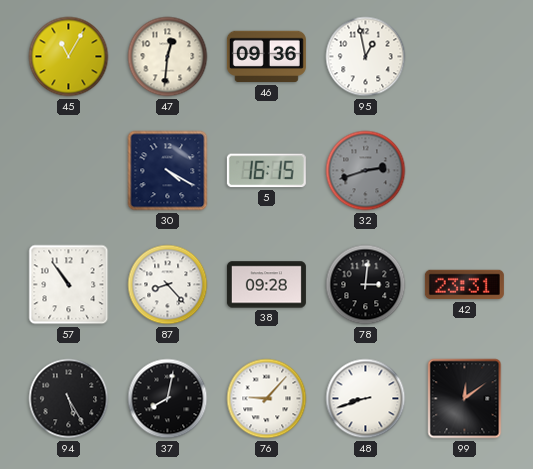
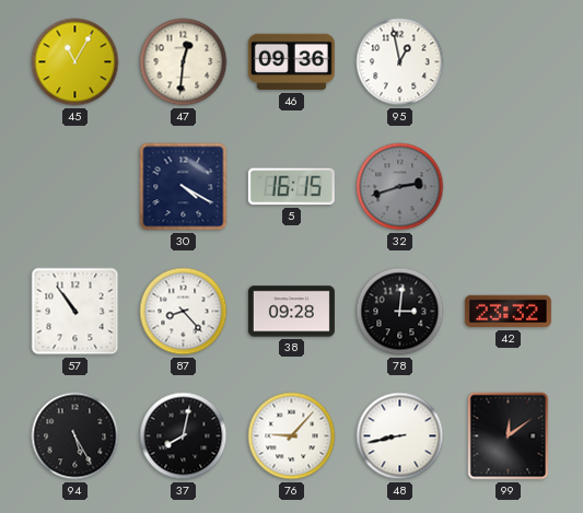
42: 23:31 -> 23:32
48: 8:42 -> 8:43
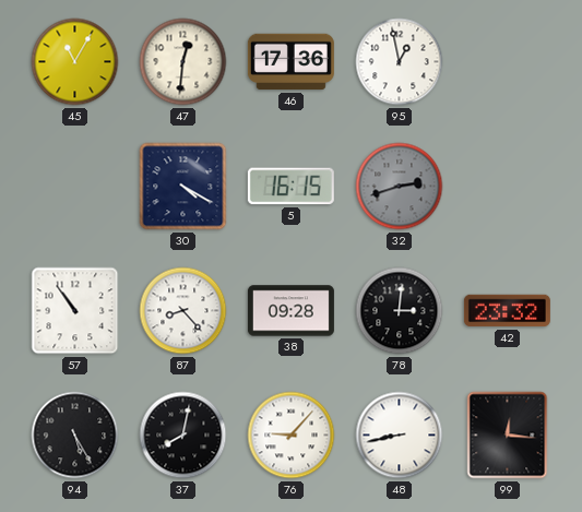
46: 09:36 -> 17:36
99: 12:09 -> 12:16
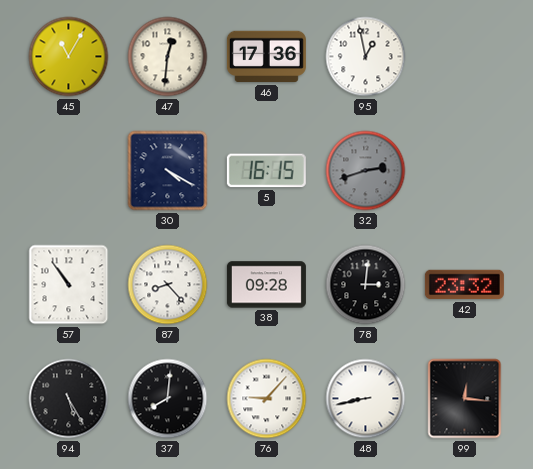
37: 8:02 -> 8:01
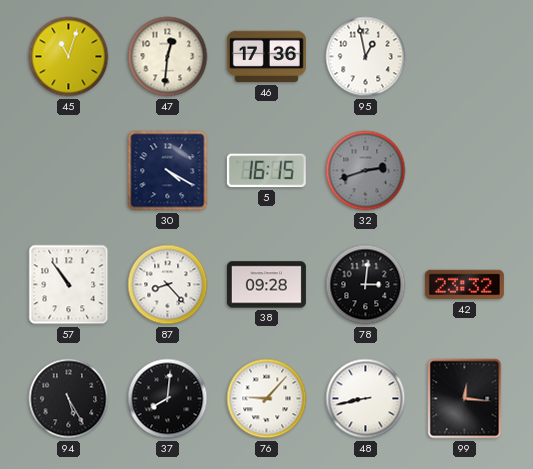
45: 11:05 -> 11:03
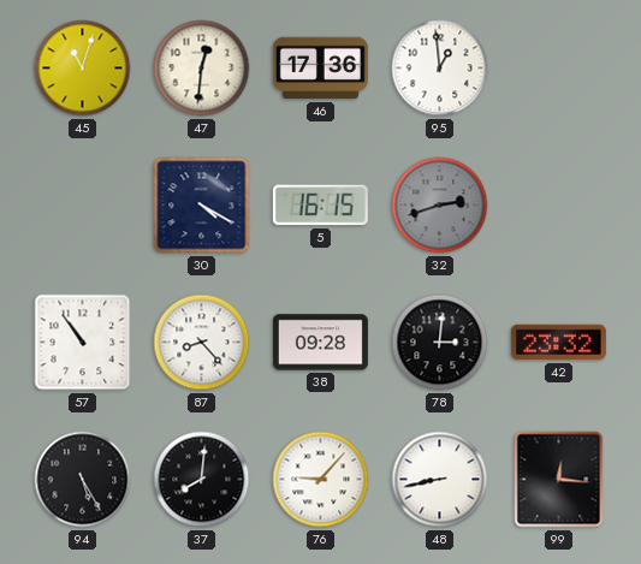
95: 12:58 -> 12:59
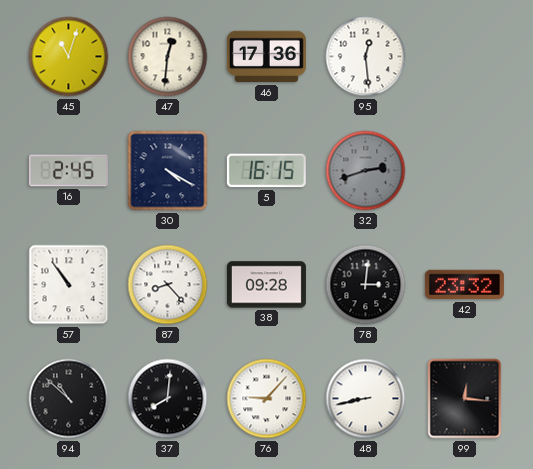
95: 12:59 -> 12:29
16: none -> 2:45
94: 5:25 -> 10:52
